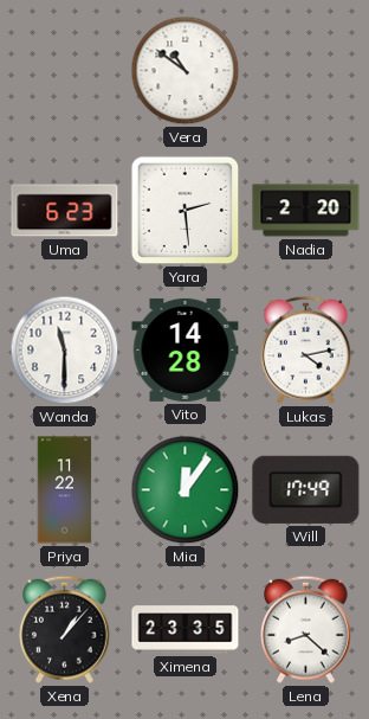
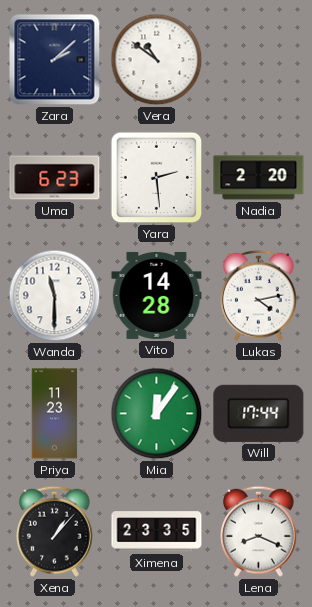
Zara: none -> 2:08
Priya: 11:22 -> 11:23
Will: 17:49 -> 17:44
Lena: 8:22 -> 8:19
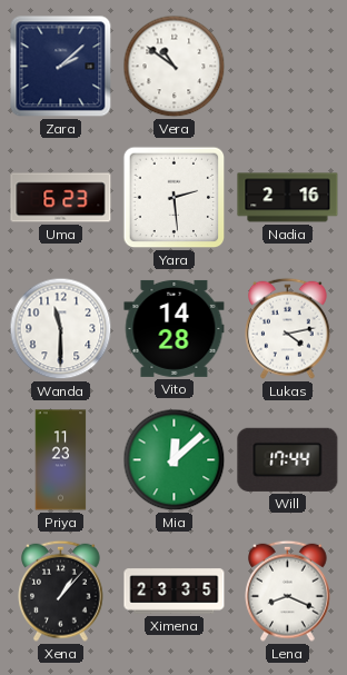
Nadia: 2:20 -> 2:16
Mia: 12:06 -> 12:08
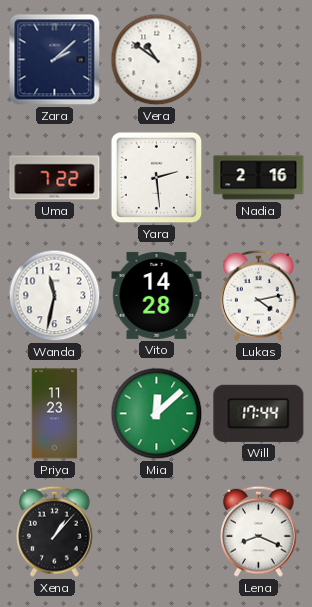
Uma: 6:23 -> 7:22
Wanda: 11:30 -> 11:32
Ximena: 23:35 -> none
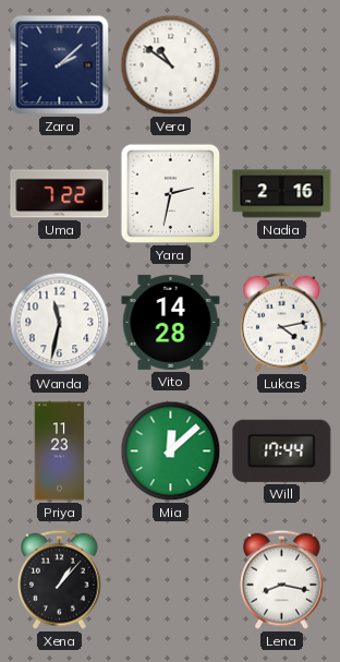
Yara: 2:29 -> 2:32
Lena: 8:19 -> 8:17
